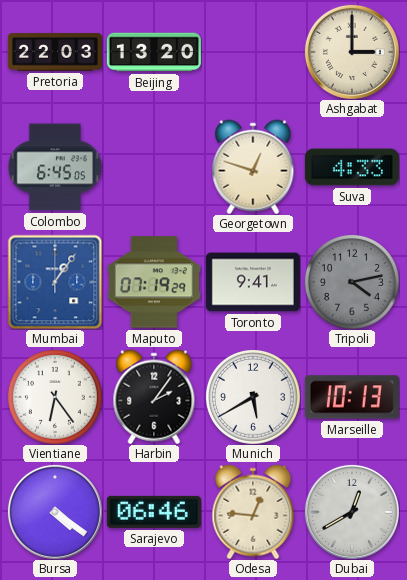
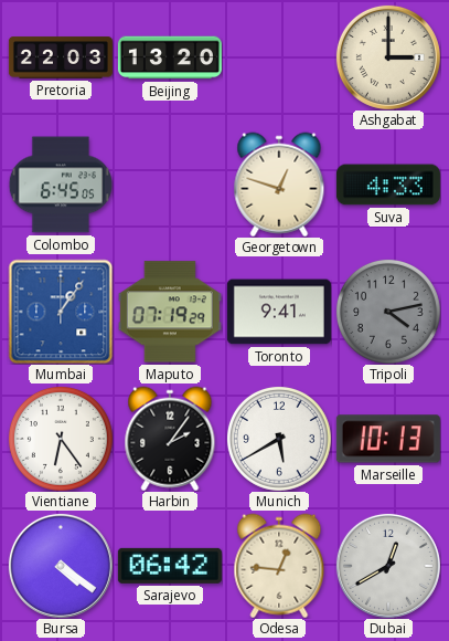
Sarajevo: 06:46 -> 06:42
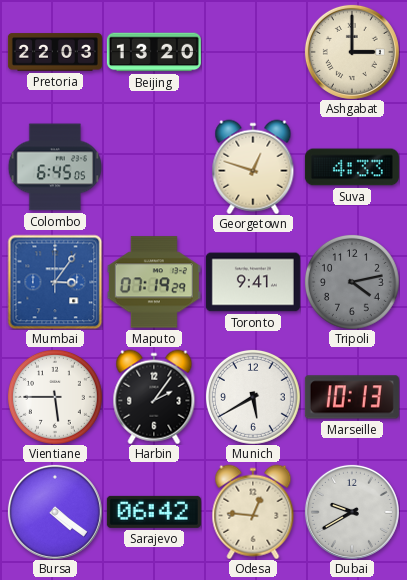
Mumbai: 1:06 -> 3:06
Vientiane: 6:24 -> 5:45
Dubai: 12:40 -> 9:40
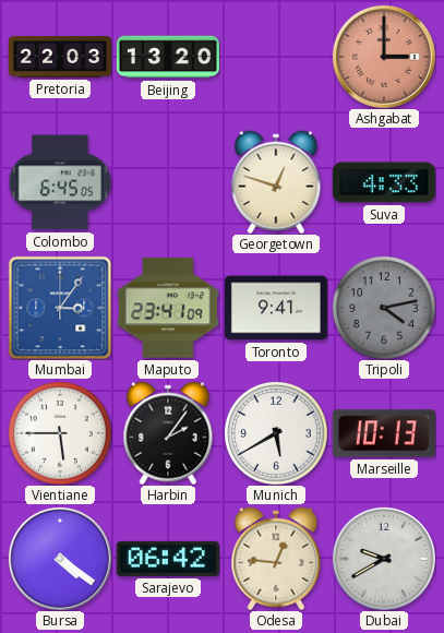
Ashgabat dial: cream -> salmon
Maputo: 07:19 -> 23:41
